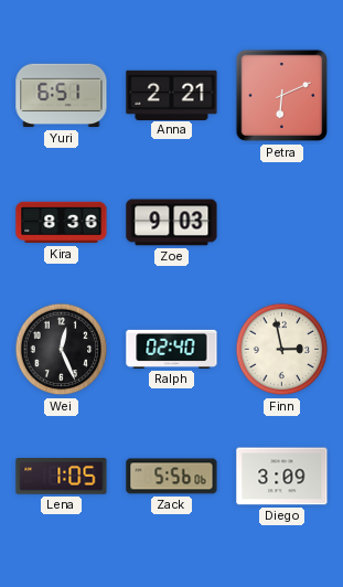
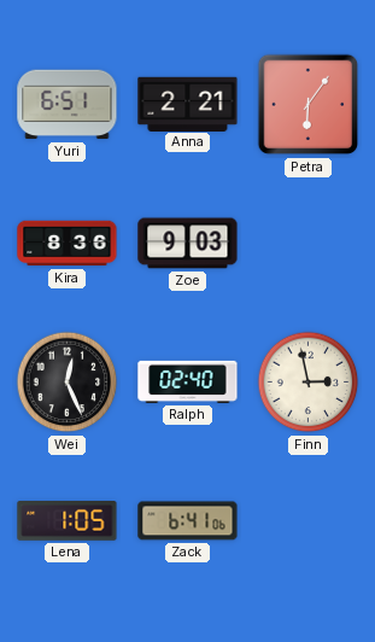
Petra: 6:11 -> 6:06
Zack: 5:56 -> 6:41
Diego: 3:09 -> none
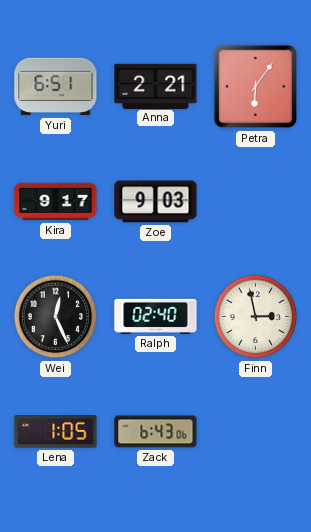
Kira: 8:36 -> 9:17
Zack: 6:41 -> 6:43
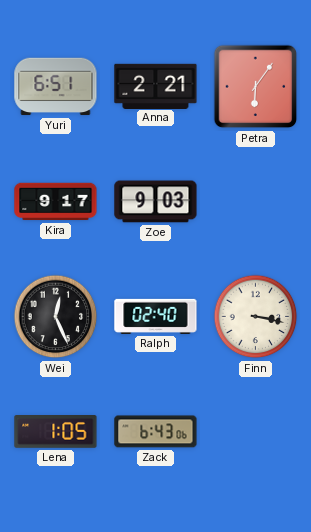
Finn: 2:58 -> 3:17
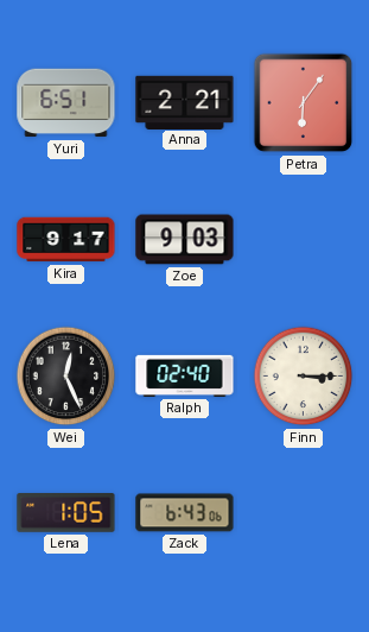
Finn: 3:17 -> 3:15
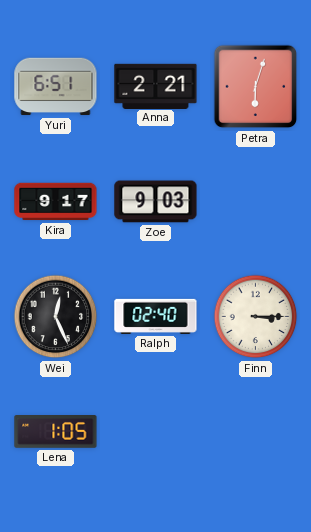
Petra: 6:06 -> 6:03
Zack: 6:43 -> none
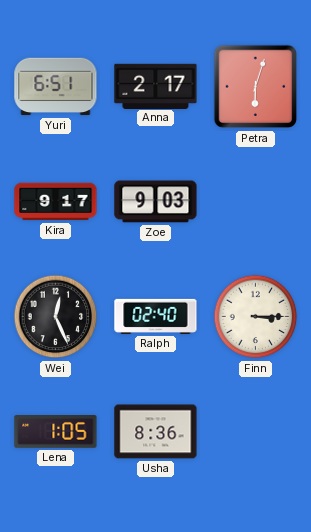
Anna: 2:21 -> 2:17
Usha: none -> 8:36
